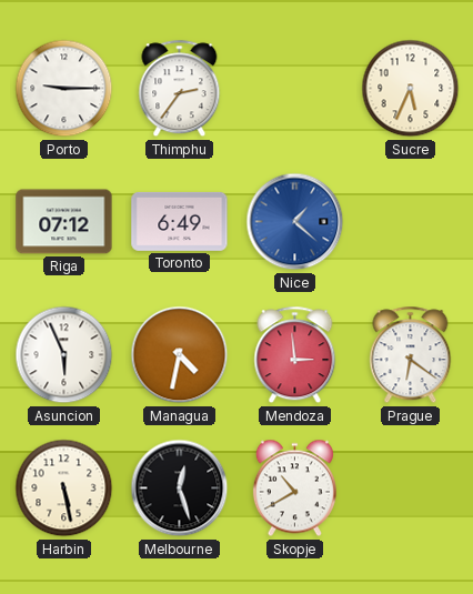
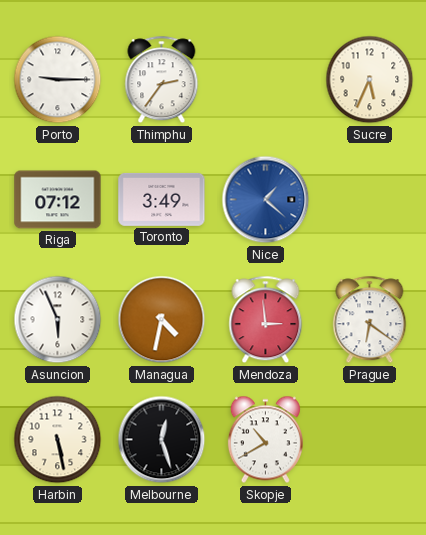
Toronto: 6:49 -> 3:49
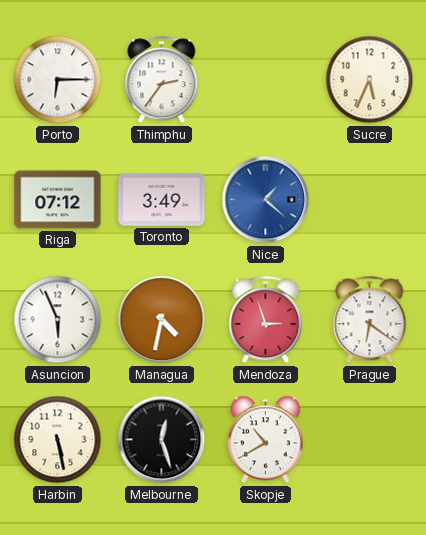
Porto: 9:15 -> 6:15
Mendoza: 2:59 -> 2:57
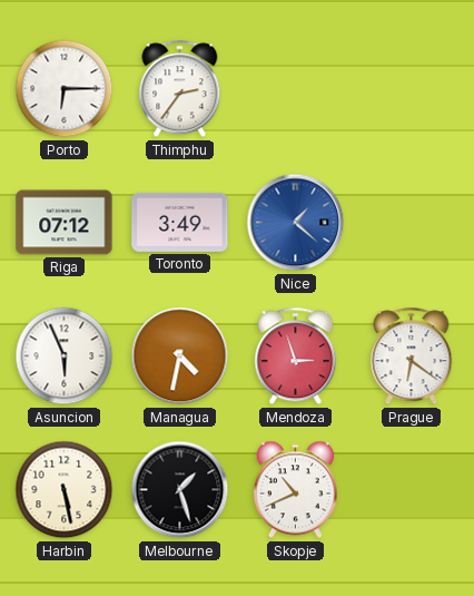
Sucre: 5:34 -> none
Melbourne: 12:27 -> 1:27
Skopje: 10:40 -> 10:41
